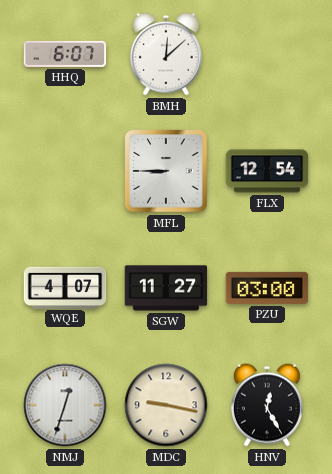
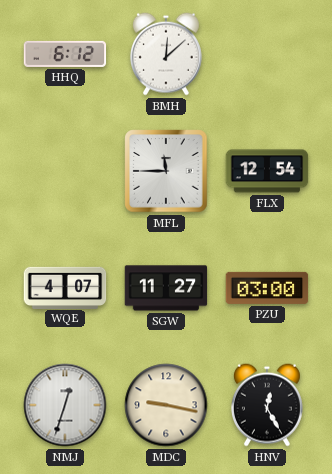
HHQ: 6:07 -> 6:12
MFL: 8:45 -> 11:45
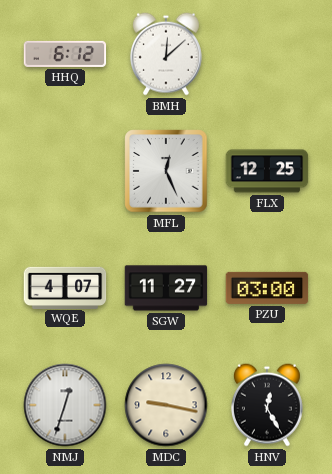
MFL: 11:45 -> 12:26
FLX: 12:54 -> 12:25
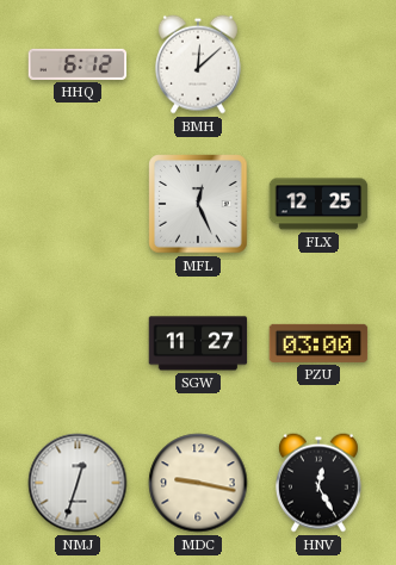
WQE: 4:07 -> none
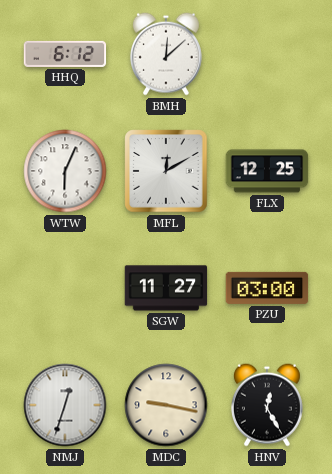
WTW: none -> 6:04
MFL: 12:26 -> 12:10
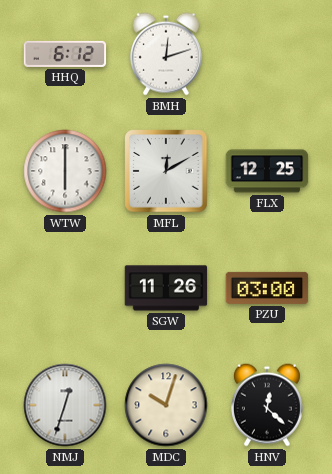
BMH: 12:08 -> 12:12
WTW: 6:04 -> 6:00
SGW: 11:27 -> 11:26
MDC: 9:17 -> 10:03
HNV: 12:25 -> 12:22
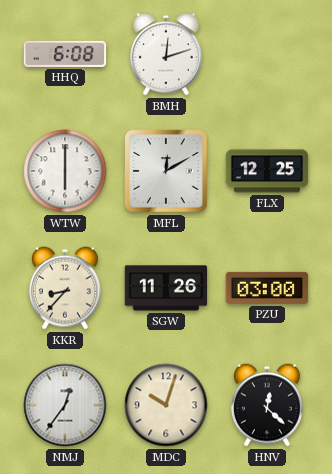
HHQ: 6:12 -> 6:08
KKR: none -> 8:37
NMJ: 12:33 -> 12:36
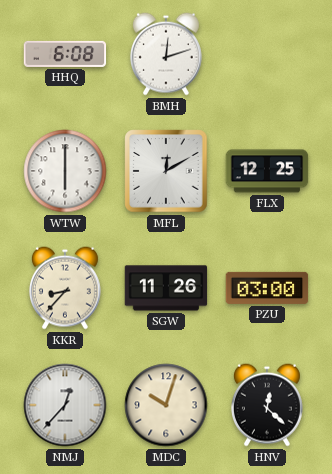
NMJ: 12:36 -> 12:37
